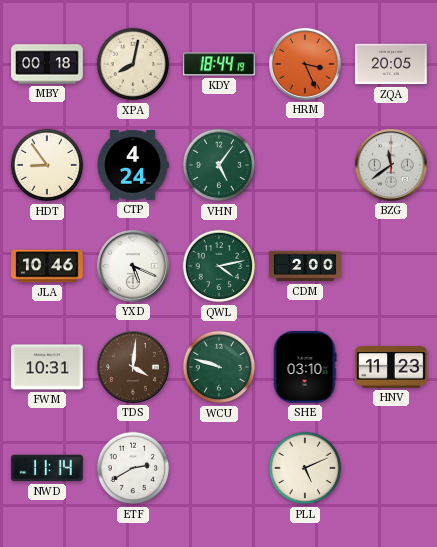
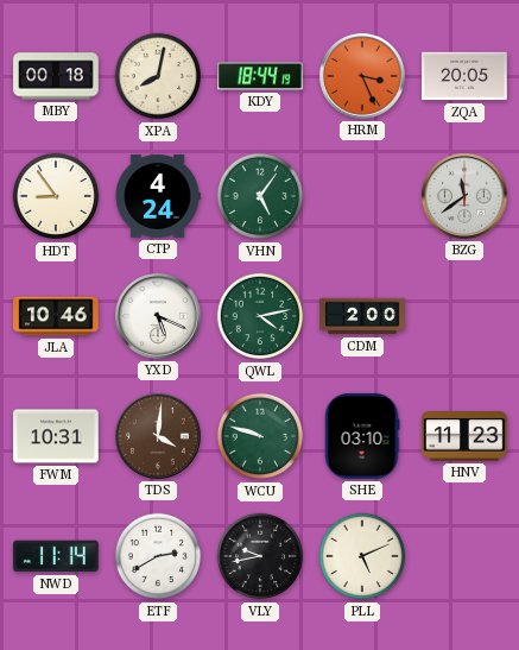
VLY: none -> 9:43
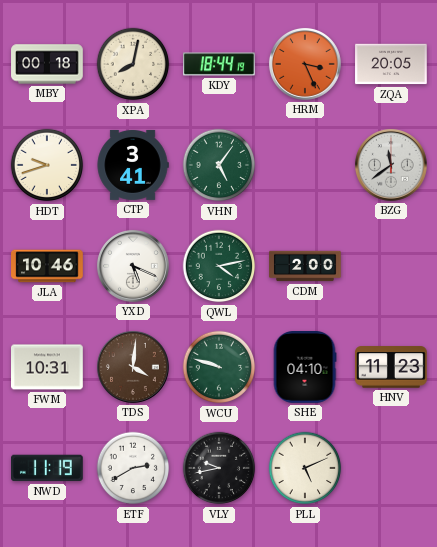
HDT: 8:54 -> 9:42
CTP: 4:24 -> 3:41
SHE: 03:10 -> 04:10
NWD: 11:14 -> 11:19
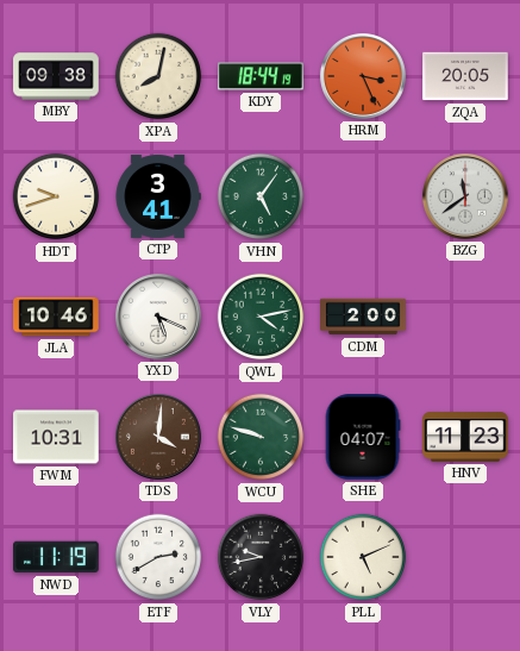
MBY: 00:18 -> 09:38
SHE: 04:10 -> 04:07
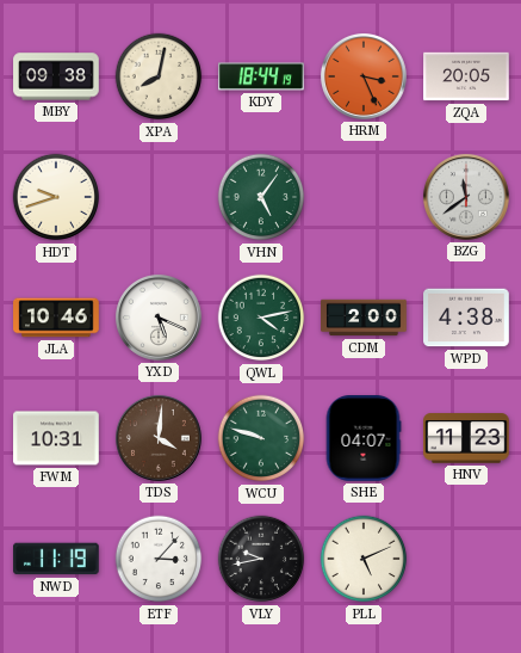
CTP: 3:41 -> none
WPD: none -> 4:38
ETF: 2:40 -> 3:07
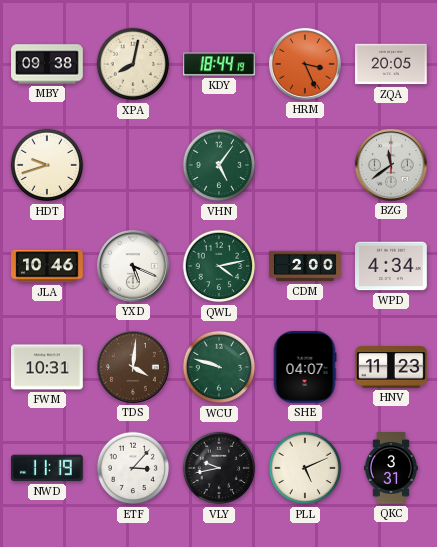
WPD: 4:38 -> 4:34
QKC: none -> 3:31
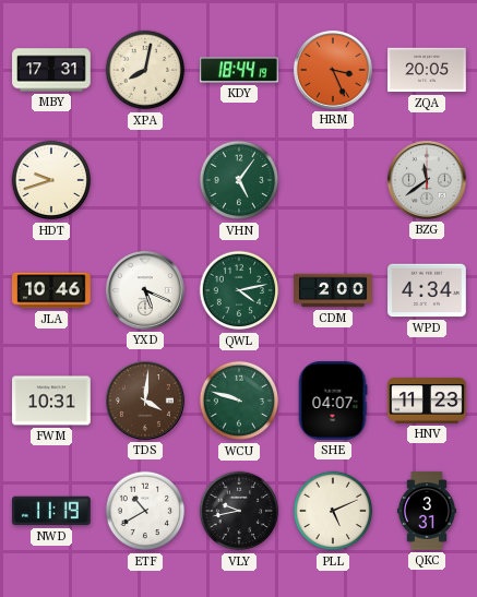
MBY: 09:38 -> 17:31
ETF: 3:07 -> 10:40
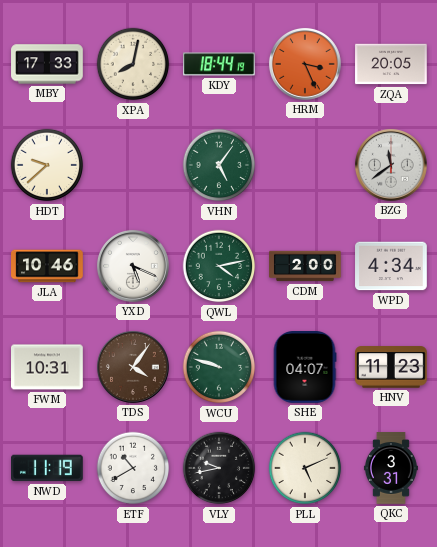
MBY: 17:31 -> 17:33
HDT: 9:42 -> 9:38
TDS: 4:01 -> 4:06
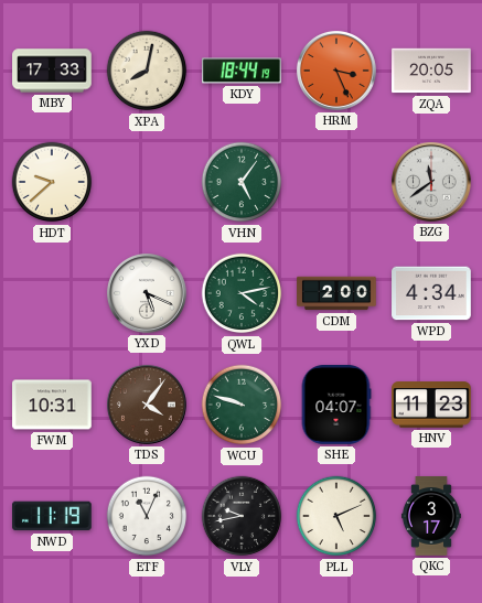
JLA: 10:46 -> none
ETF: 10:40 -> 11:04
QKC: 3:31 -> 3:17
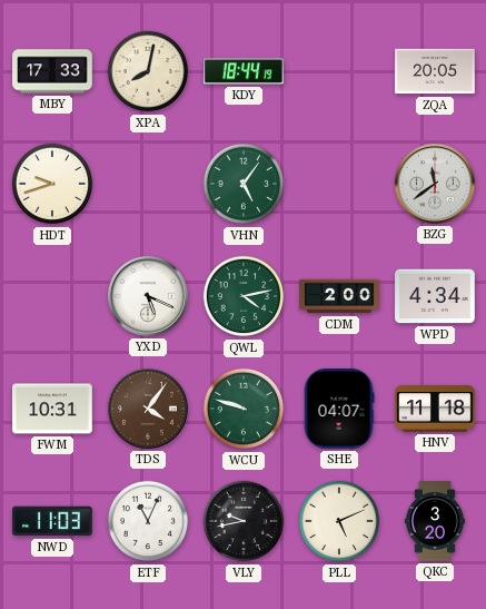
HRM: 3:26 -> none
HDT: 9:38 -> 9:42
HNV: 11:23 -> 11:18
NWD: 11:19 -> 11:03
QKC: 3:17 -> 3:20
